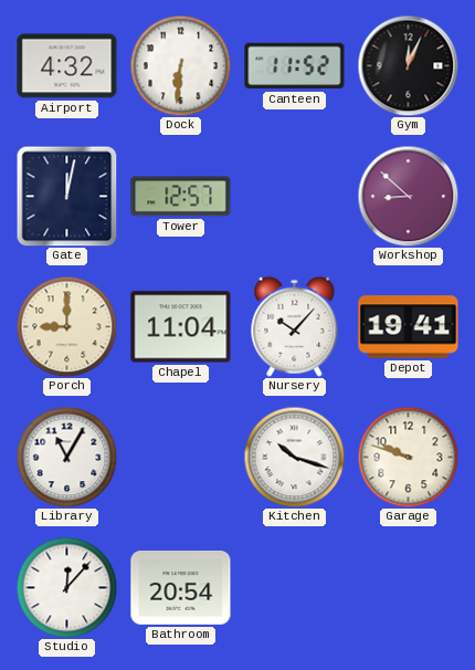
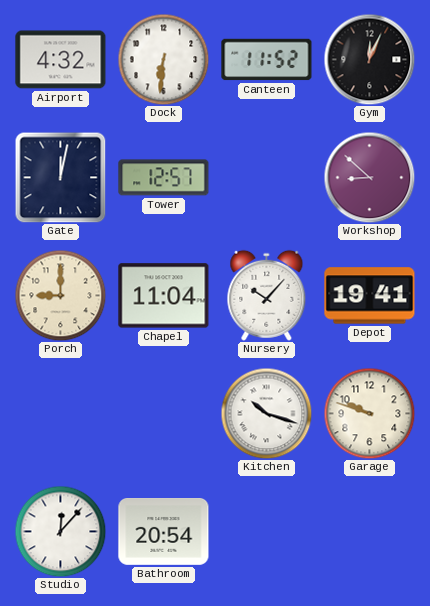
Library: 11:05 -> none
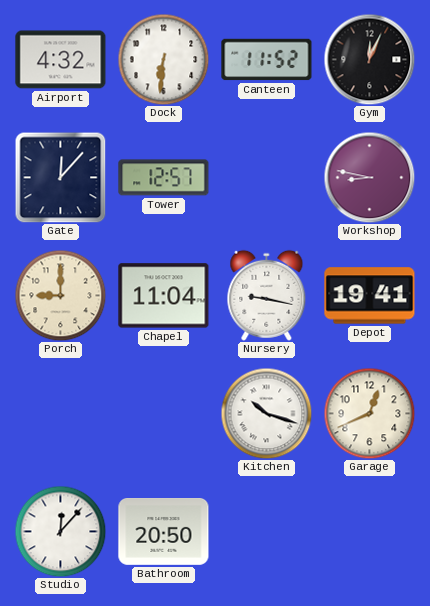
Gate: 12:02 -> 12:07
Workshop: 8:52 -> 8:47
Nursery: 10:07 -> 9:17
Garage: 9:48 -> 12:41
Bathroom: 20:54 -> 20:50
